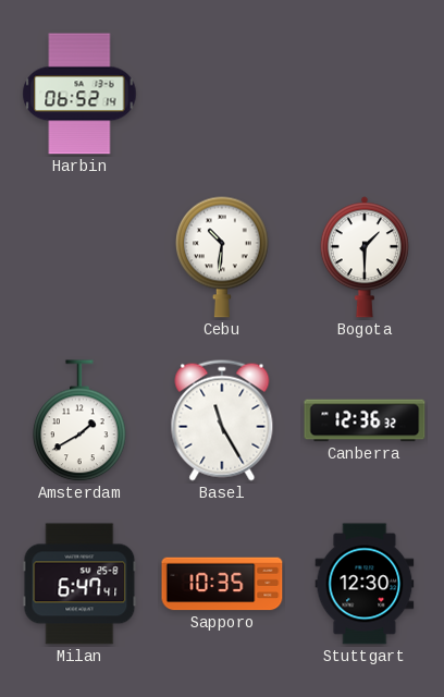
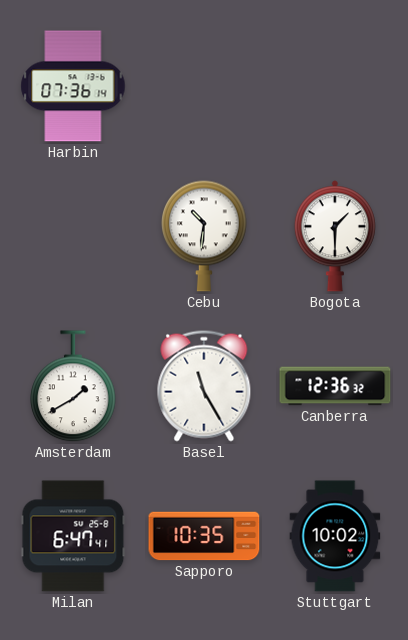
Harbin: 06:52 -> 07:36
Stuttgart: 12:30 -> 10:02
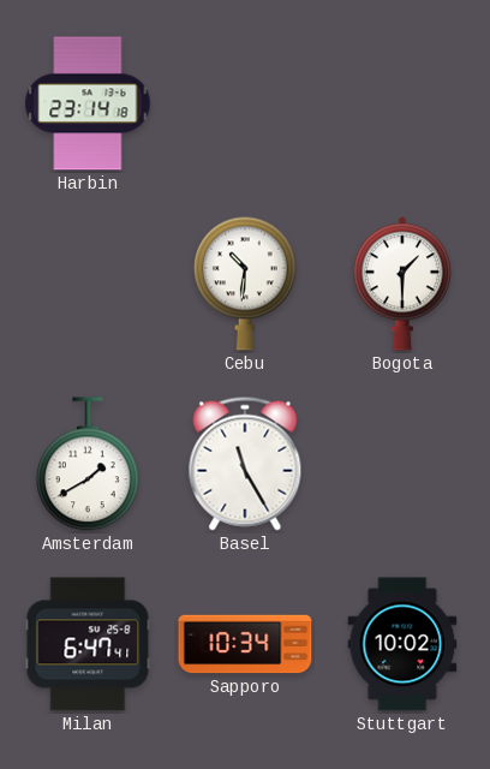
Harbin: 07:36 -> 23:14
Canberra: 12:36 -> none
Sapporo: 10:35 -> 10:34
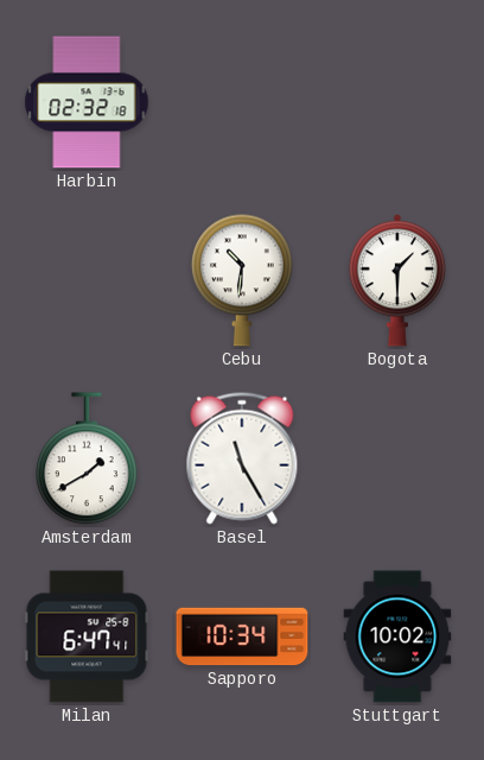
Harbin: 23:14 -> 02:32
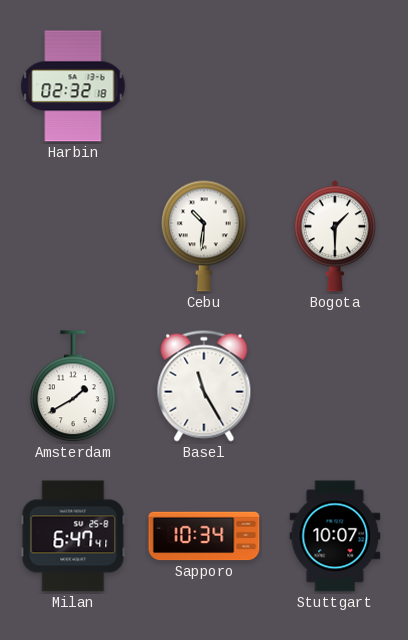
Stuttgart: 10:02 -> 10:07
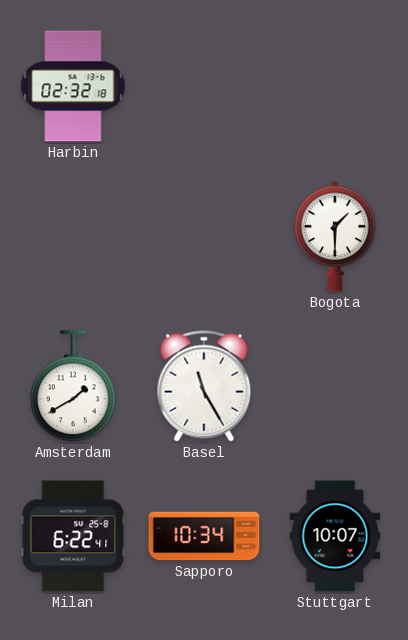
Cebu: 10:31 -> none
Milan: 6:47 -> 6:22
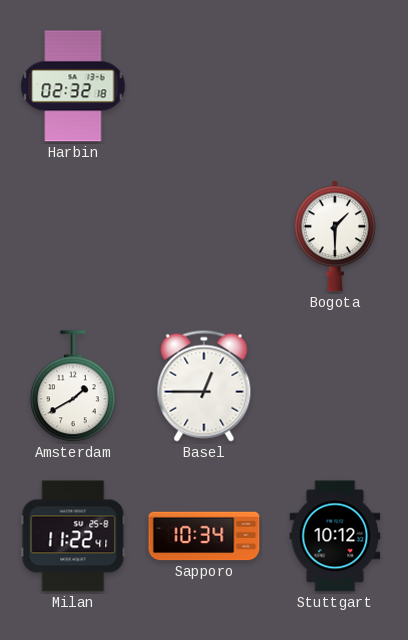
Basel: 11:25 -> 12:45
Milan: 6:22 -> 11:22
Stuttgart: 10:07 -> 10:12
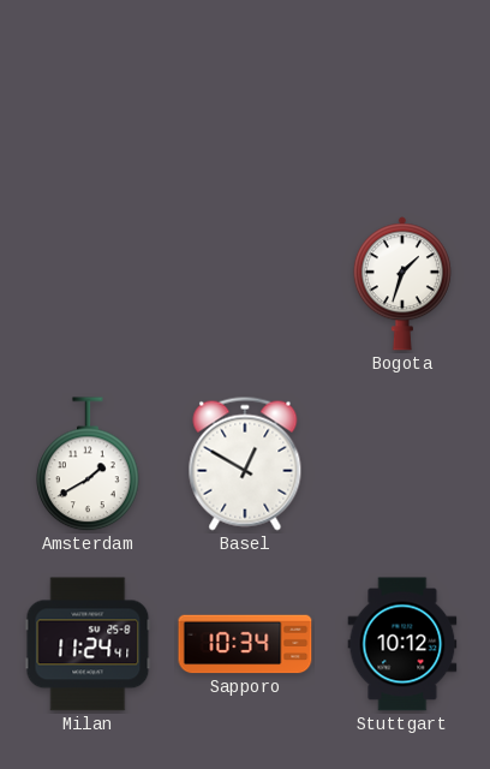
Harbin: 02:32 -> none
Bogota: 1:30 -> 1:33
Basel: 12:45 -> 12:50
Milan: 11:22 -> 11:24
